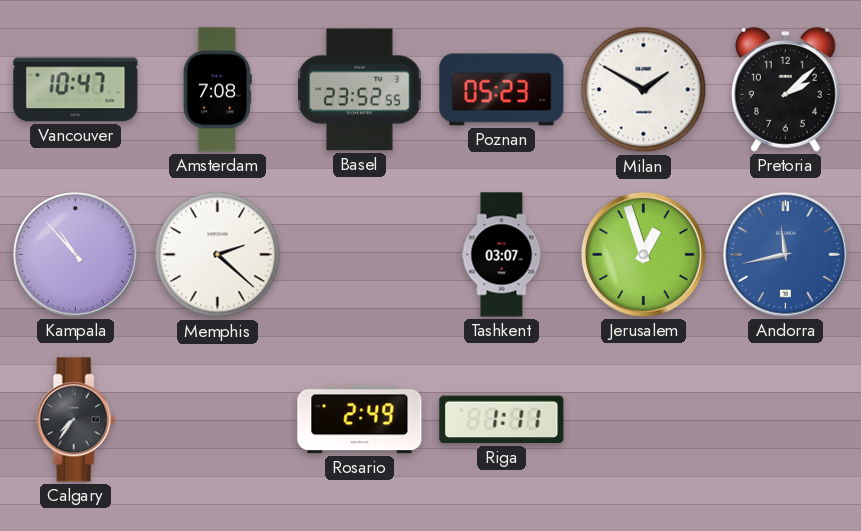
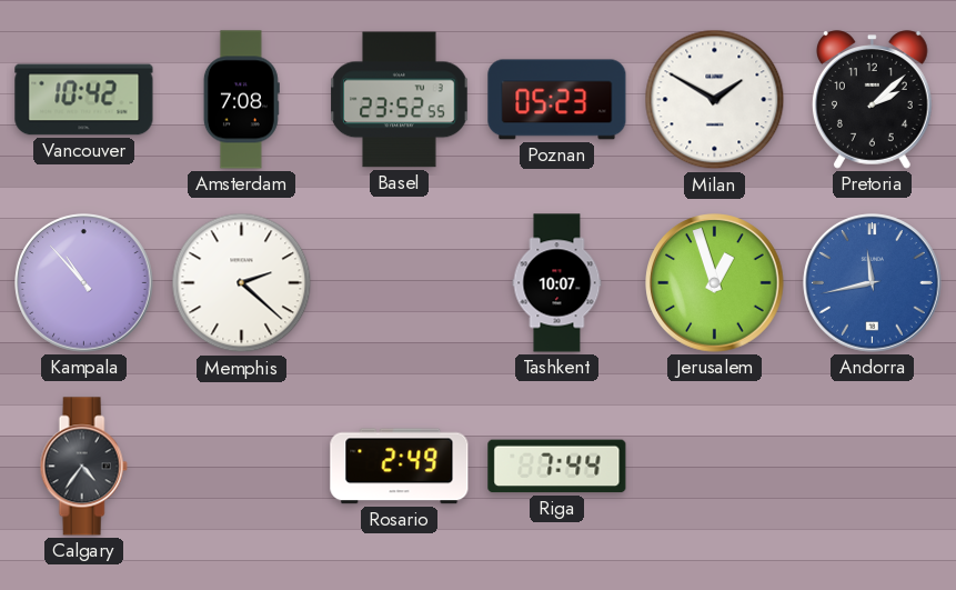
Vancouver: 10:47 -> 10:42
Tashkent: 03:07 -> 10:07
Calgary: 7:36 -> 4:36
Riga: 1:11 -> 7:44
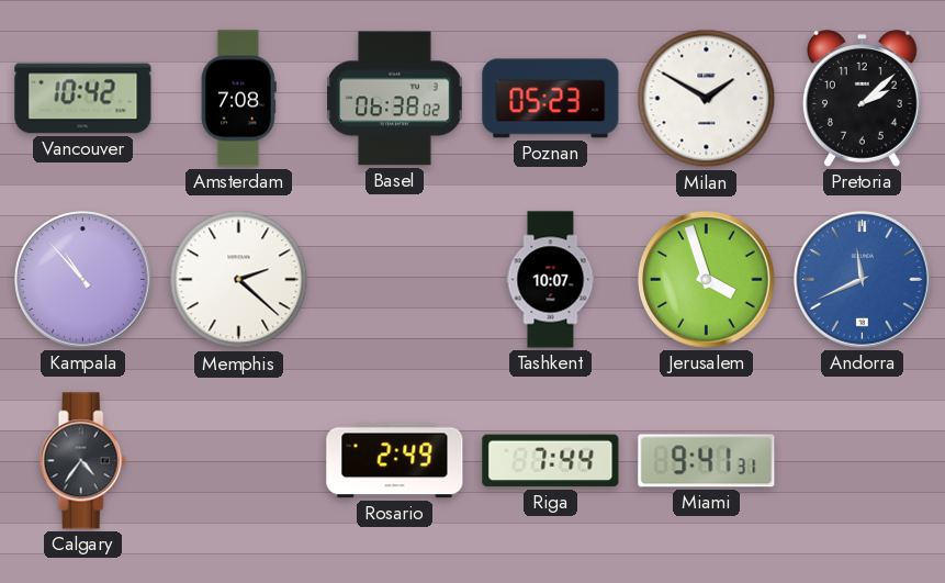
Basel: 23:52 -> 06:38
Jerusalem: 12:57 -> 3:57
Andorra: 11:43 -> 11:41
Miami: none -> 9:41
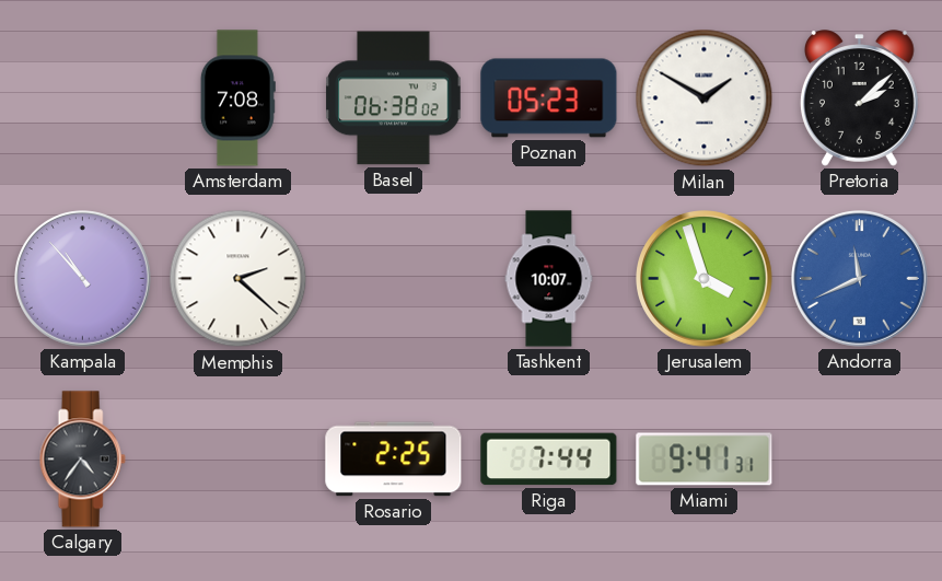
Vancouver: 10:42 -> none
Rosario: 2:49 -> 2:25
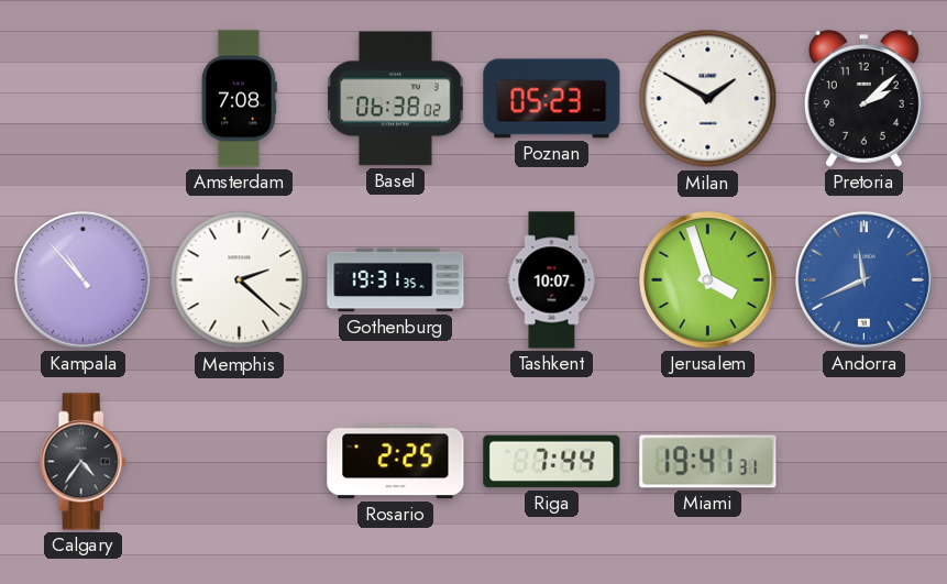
Gothenburg: none -> 19:31
Miami: 9:41 -> 19:41
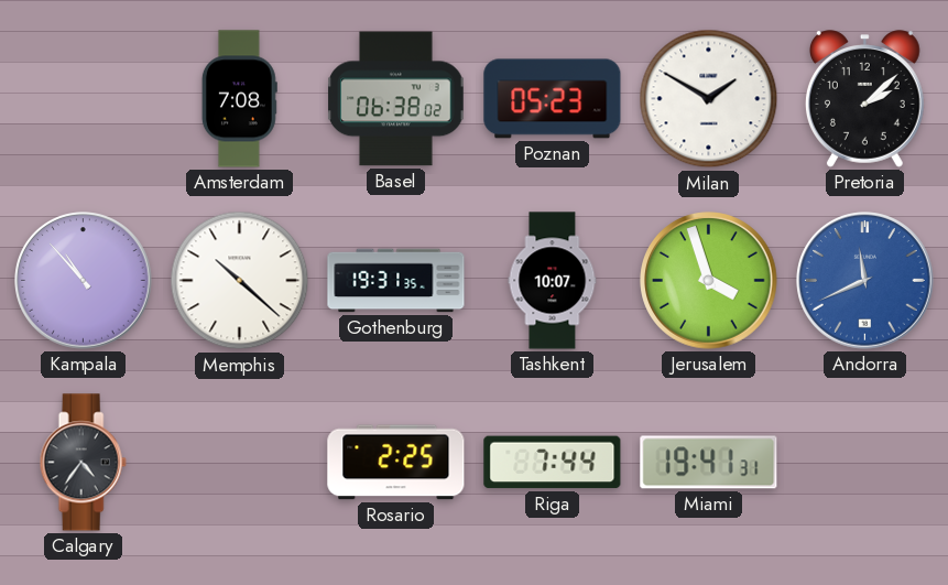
Memphis: 2:22 -> 10:22
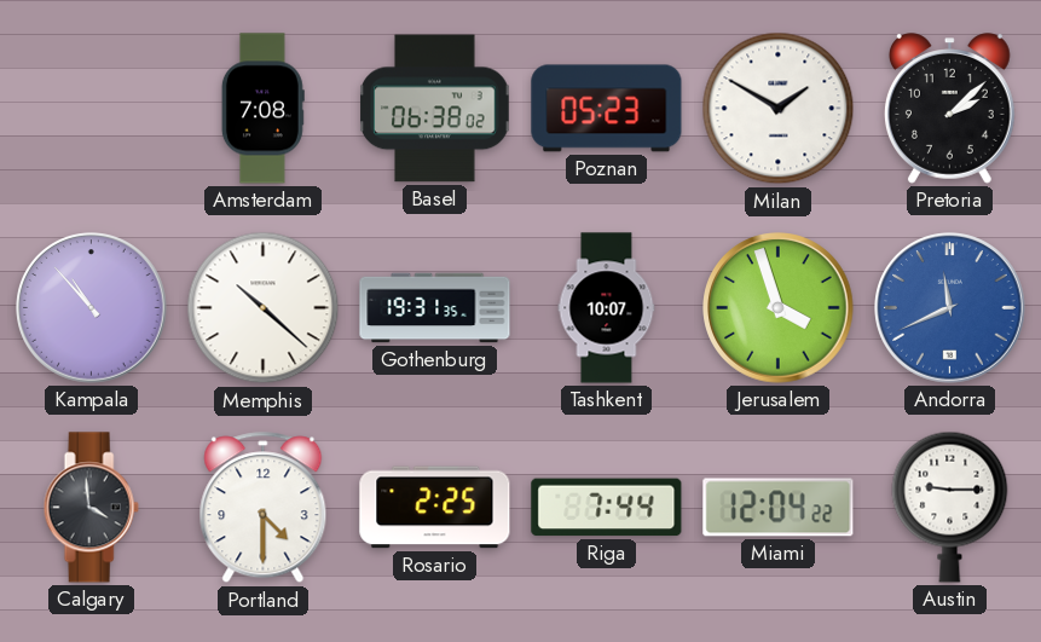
Calgary: 4:36 -> 3:59
Portland: none -> 4:30
Miami: 19:41 -> 12:04
Austin: none -> 9:15
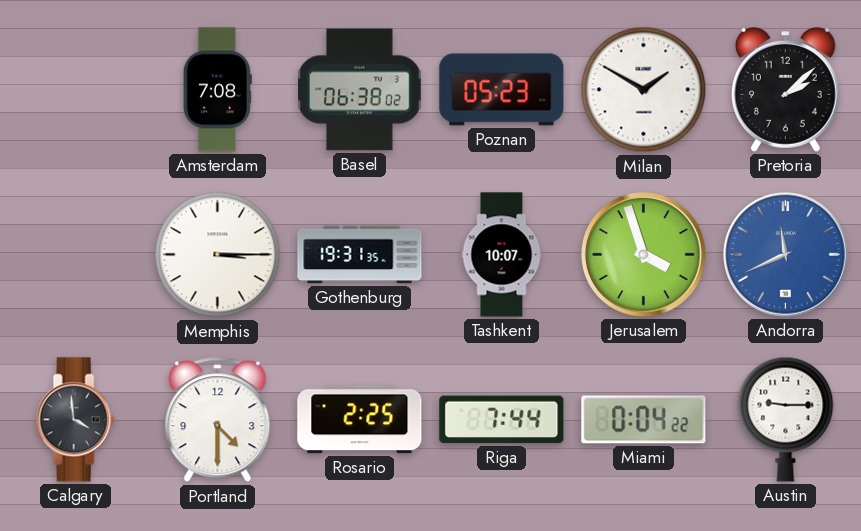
Kampala: 10:53 -> none
Memphis: 10:22 -> 3:15
Miami: 12:04 -> 0:04
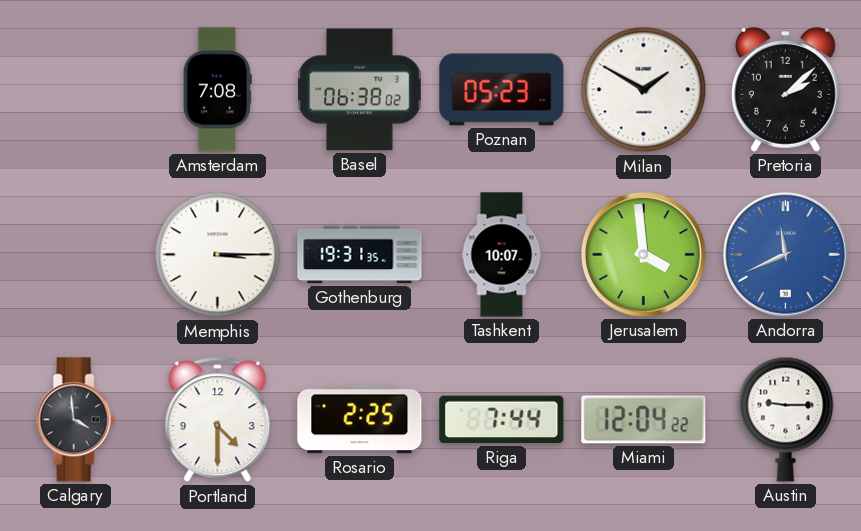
Jerusalem: 3:57 -> 3:59
Miami: 0:04 -> 12:04
